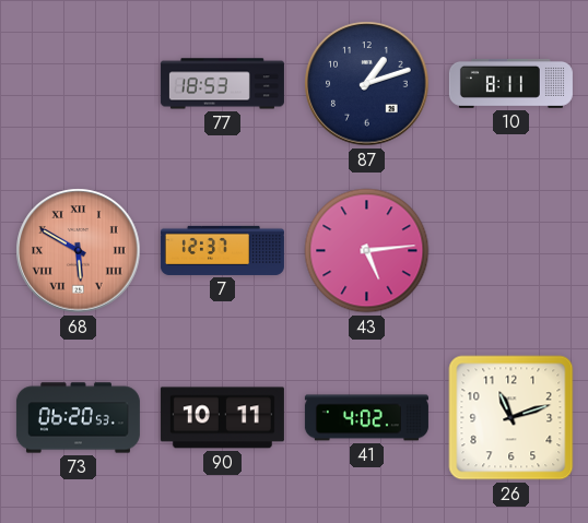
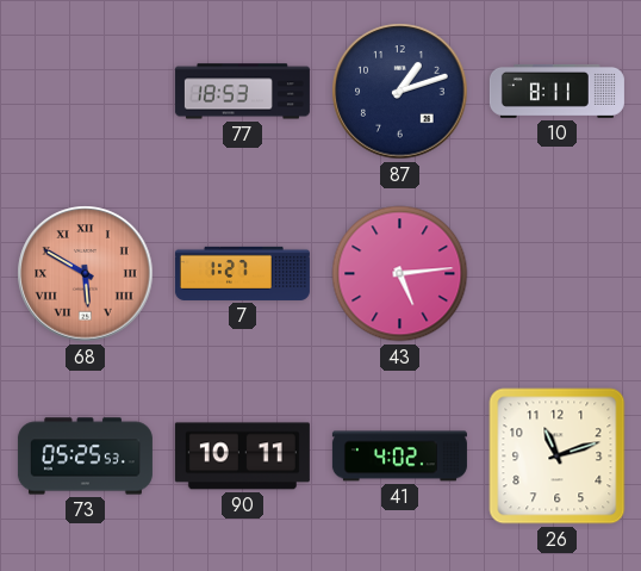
7: 12:37 -> 1:27
73: 06:20 -> 05:25
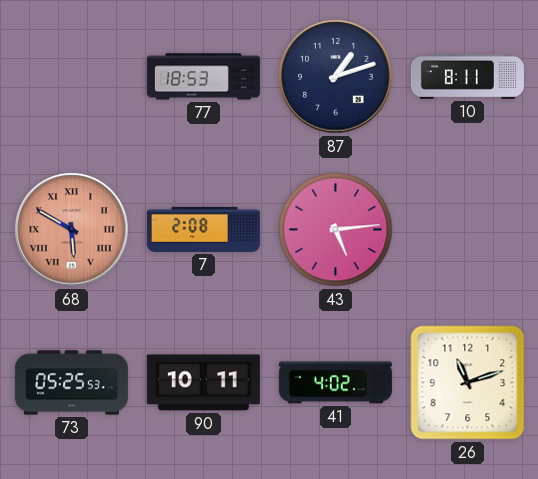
7: 1:27 -> 2:08
